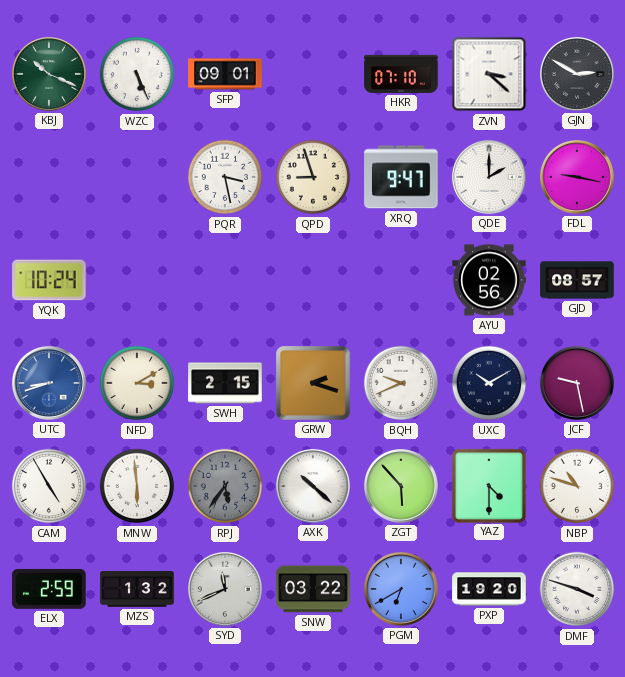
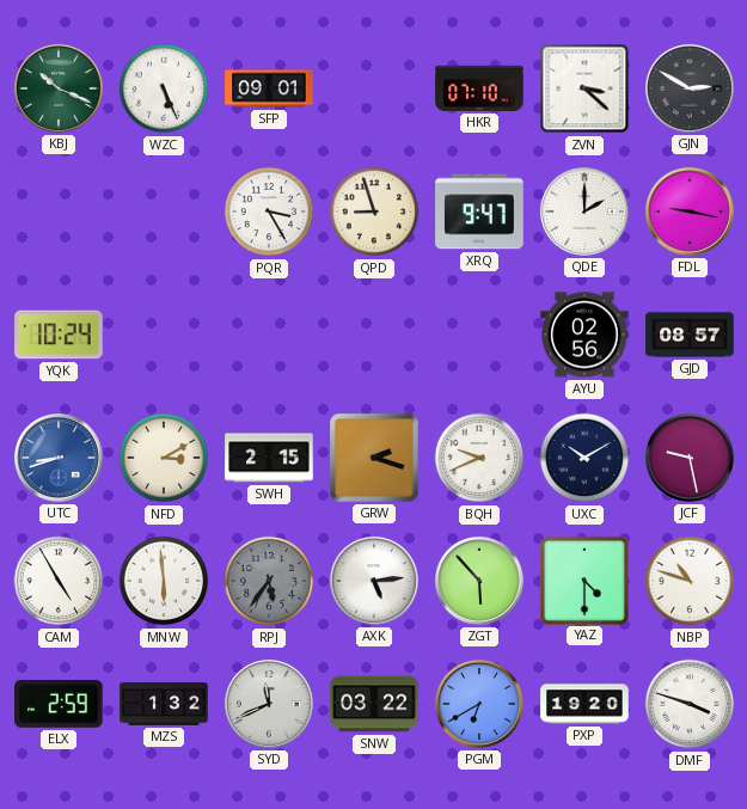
PQR: 3:28 -> 3:25
AXK: 10:22 -> 5:14
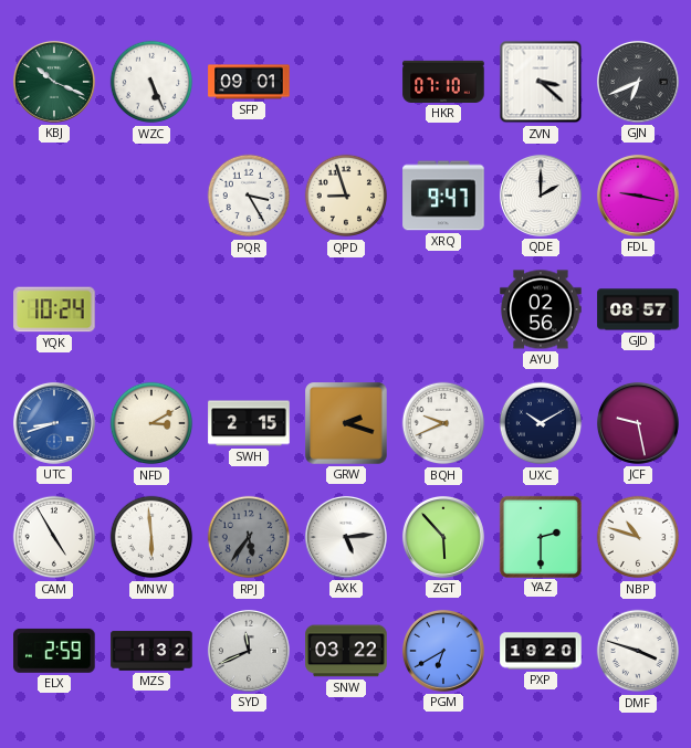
GJN: 2:50 -> 6:41
YAZ: 4:30 -> 2:30
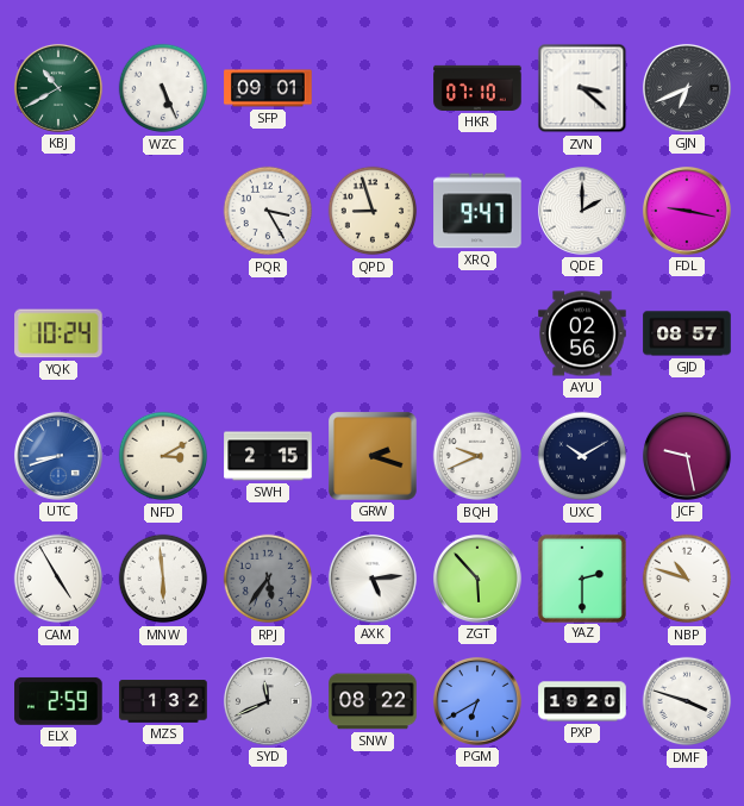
KBJ: 10:19 -> 10:40
SNW: 03:22 -> 08:22
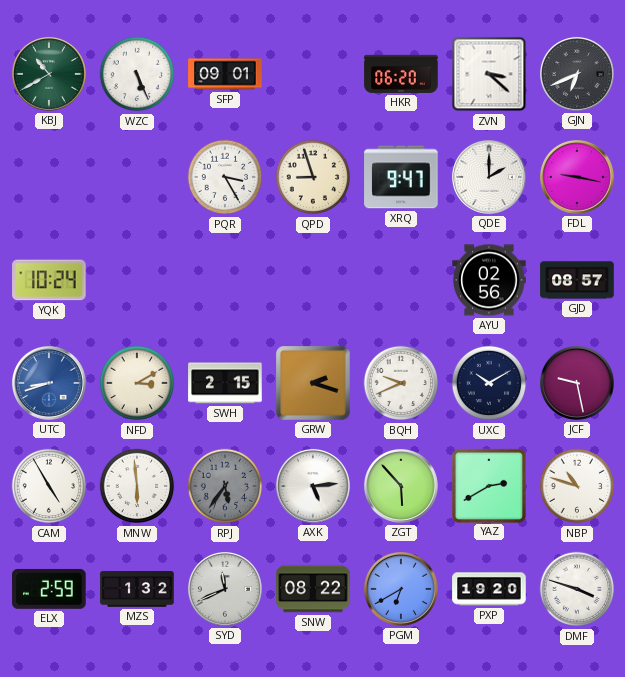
HKR: 07:10 -> 06:20
YAZ: 2:30 -> 2:40
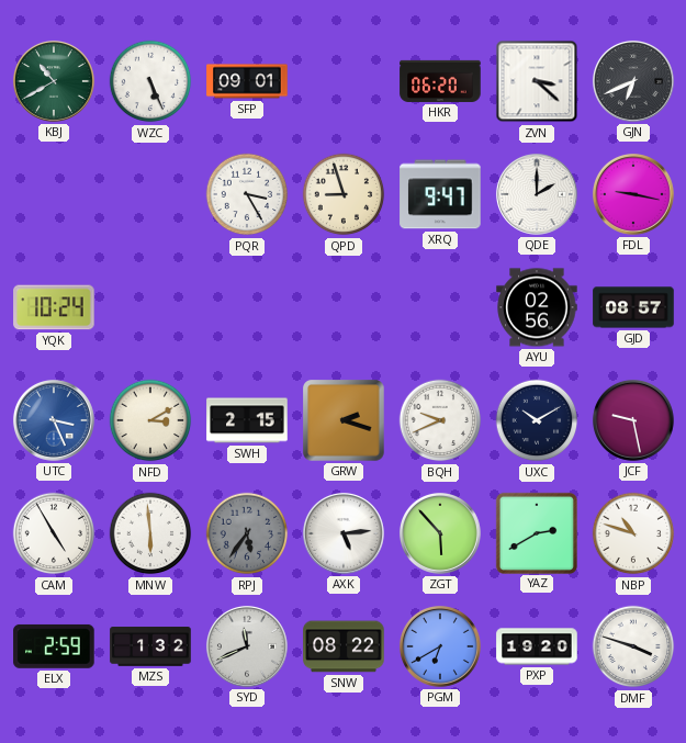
UTC: 8:42 -> 3:26
